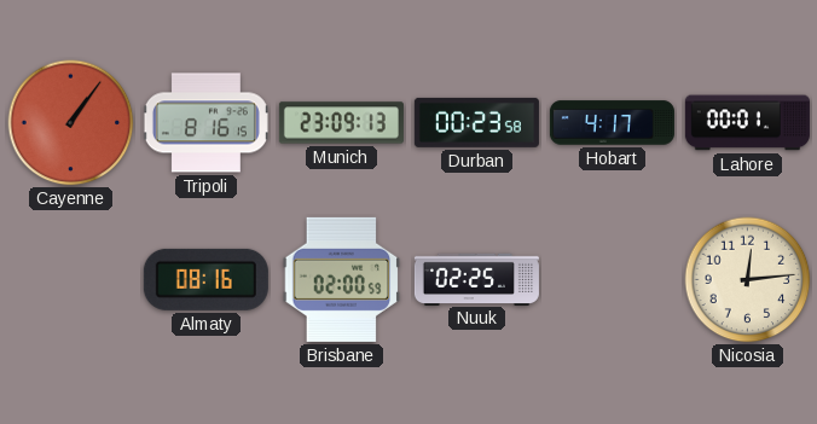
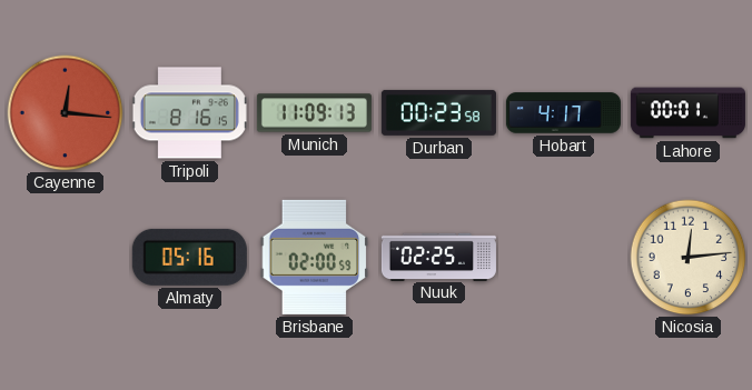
Cayenne: 1:06 -> 12:16
Munich: 23:09 -> 11:09
Almaty: 08:16 -> 05:16
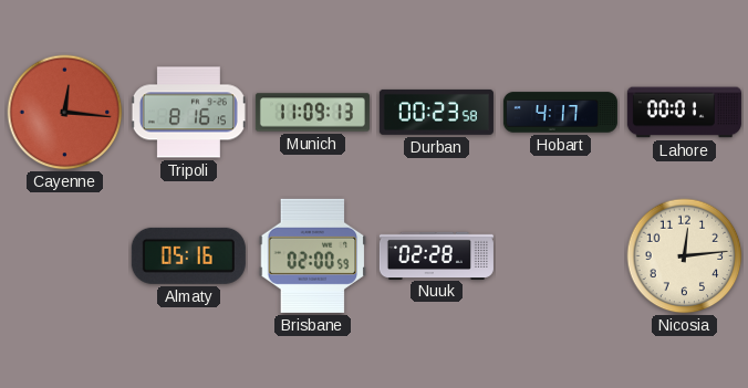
Nuuk: 02:25 -> 02:28
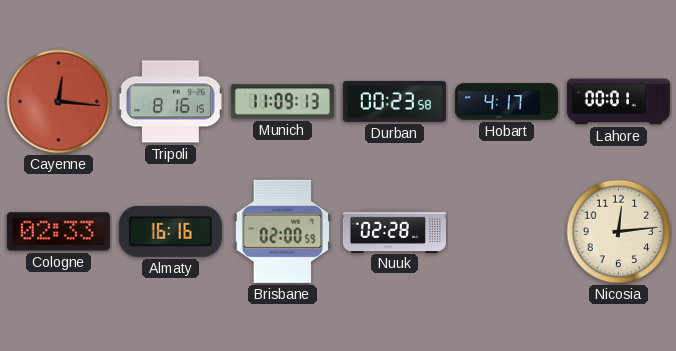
Cologne: none -> 02:33
Almaty: 05:16 -> 16:16
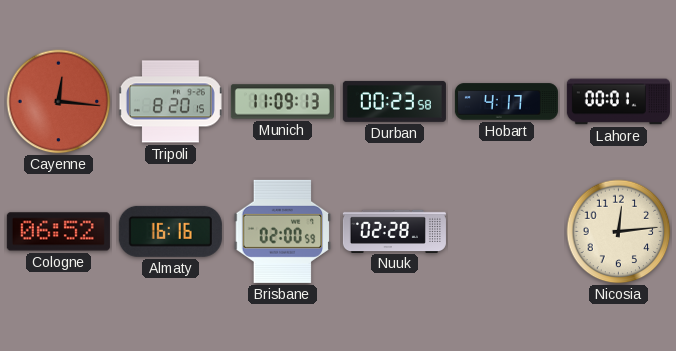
Tripoli: 8:16 -> 8:20
Cologne: 02:33 -> 06:52
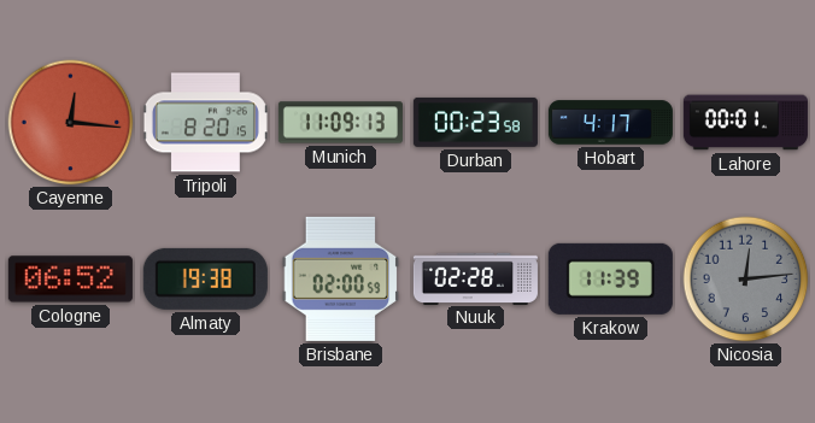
Almaty: 16:16 -> 19:38
Krakow: none -> 11:39
Nicosia dial: cream -> grey
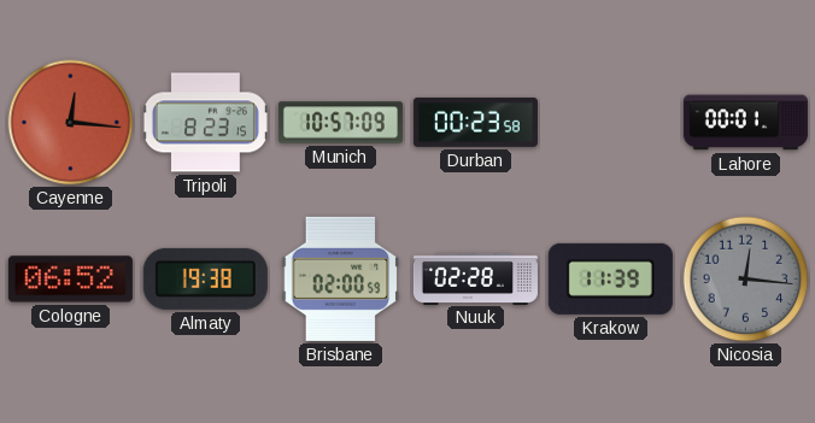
Tripoli: 8:20 -> 8:23
Munich: 11:09 -> 10:57
Hobart: 4:17 -> none
Nicosia: 12:14 -> 12:16
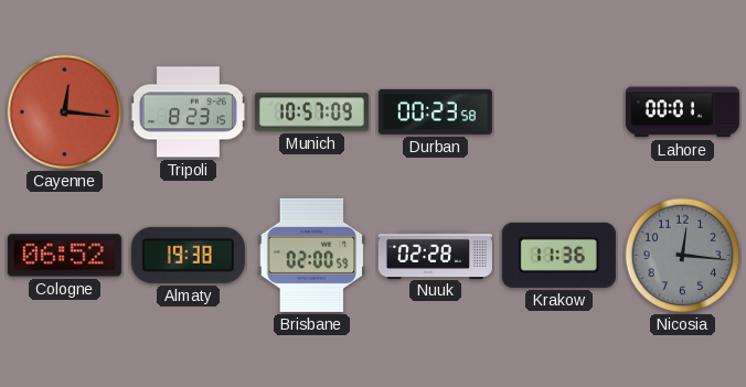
Krakow: 11:39 -> 11:36
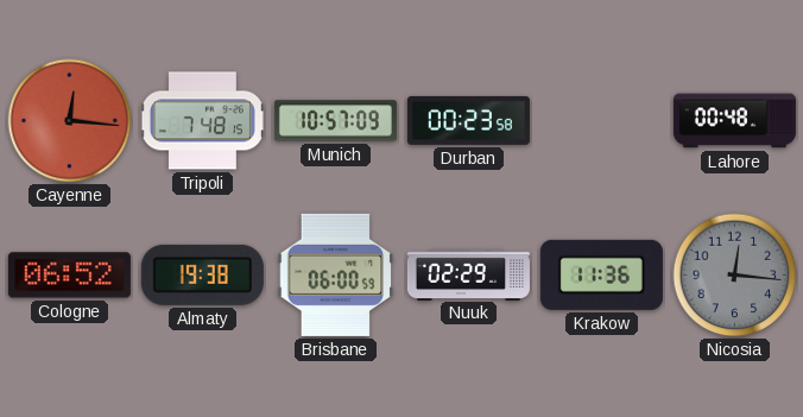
Tripoli: 8:23 -> 7:48
Lahore: 00:01 -> 00:48
Brisbane: 02:00 -> 06:00
Nuuk: 02:28 -> 02:29
